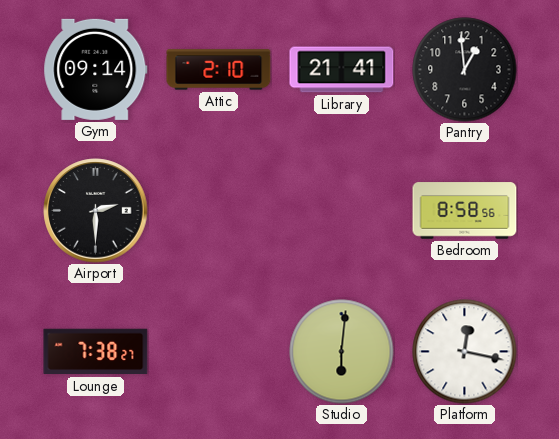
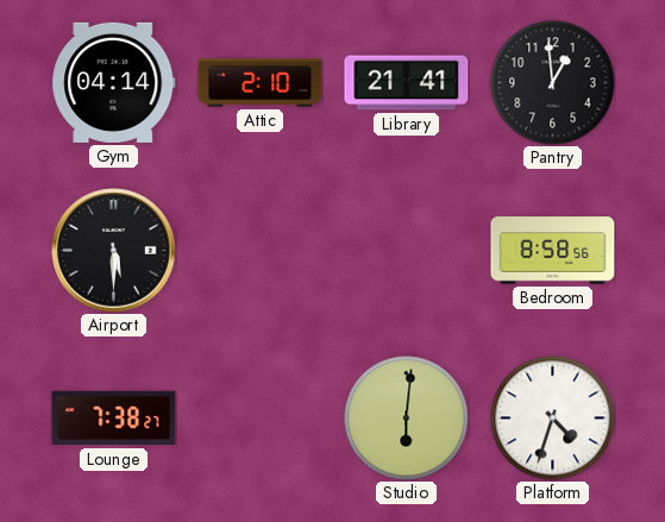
Gym: 09:14 -> 04:14
Airport: 2:30 -> 5:30
Platform: 12:17 -> 4:33
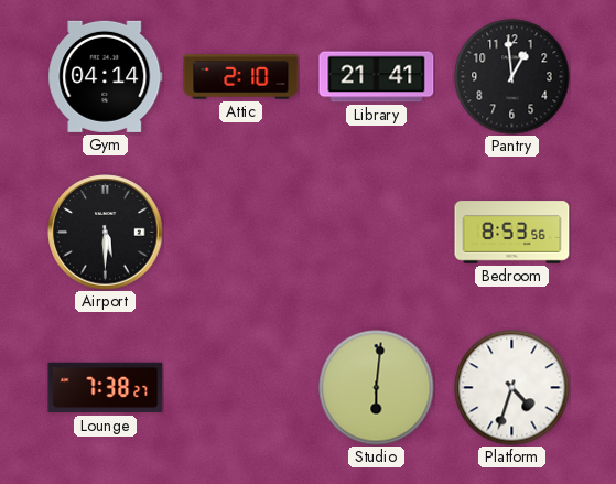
Bedroom: 8:58 -> 8:53
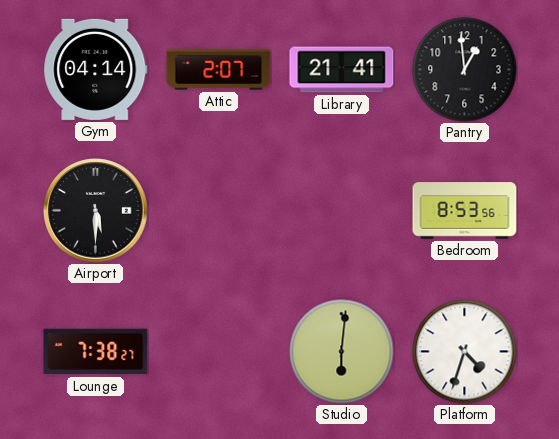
Attic: 2:10 -> 2:07
